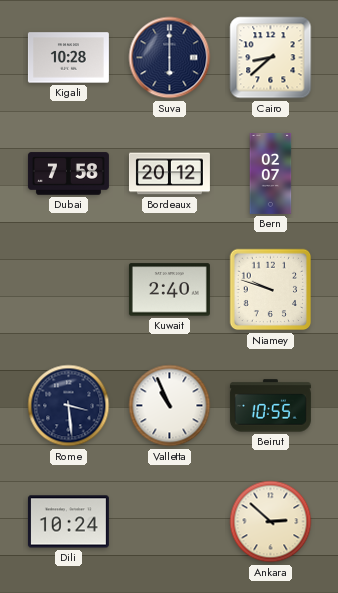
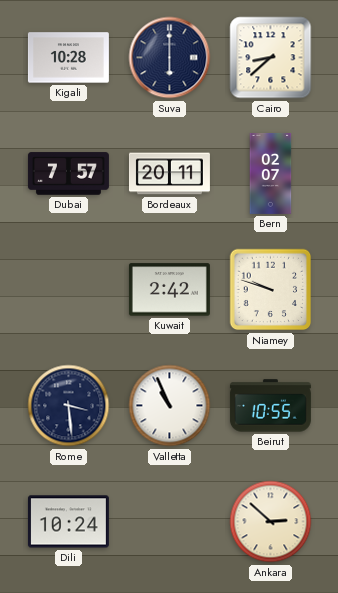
Dubai: 7:58 -> 7:57
Bordeaux: 20:12 -> 20:11
Kuwait: 2:40 -> 2:42
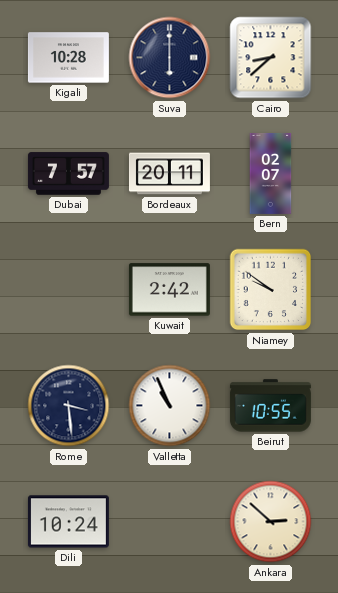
Niamey: 9:48 -> 9:51
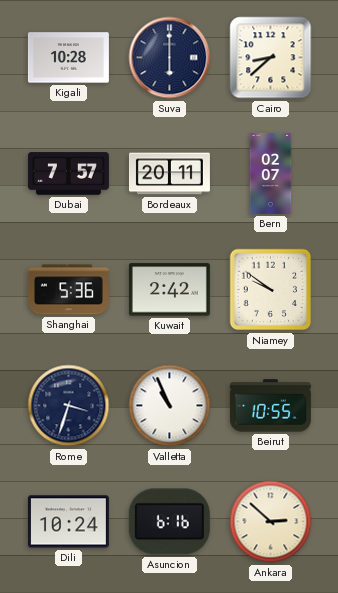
Shanghai: none -> 5:36
Rome: 3:29 -> 3:33
Asuncion: none -> 6:16
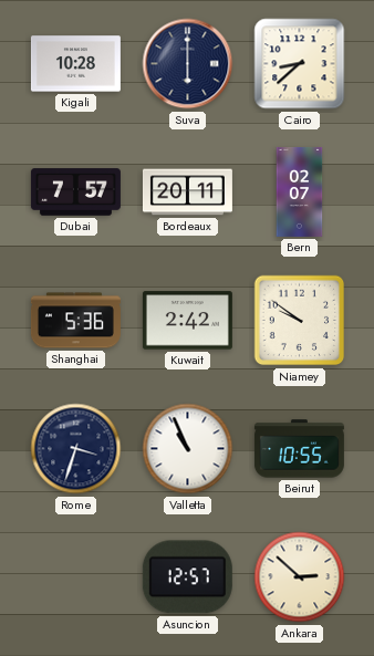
Dili: 10:24 -> none
Asuncion: 6:16 -> 12:57
